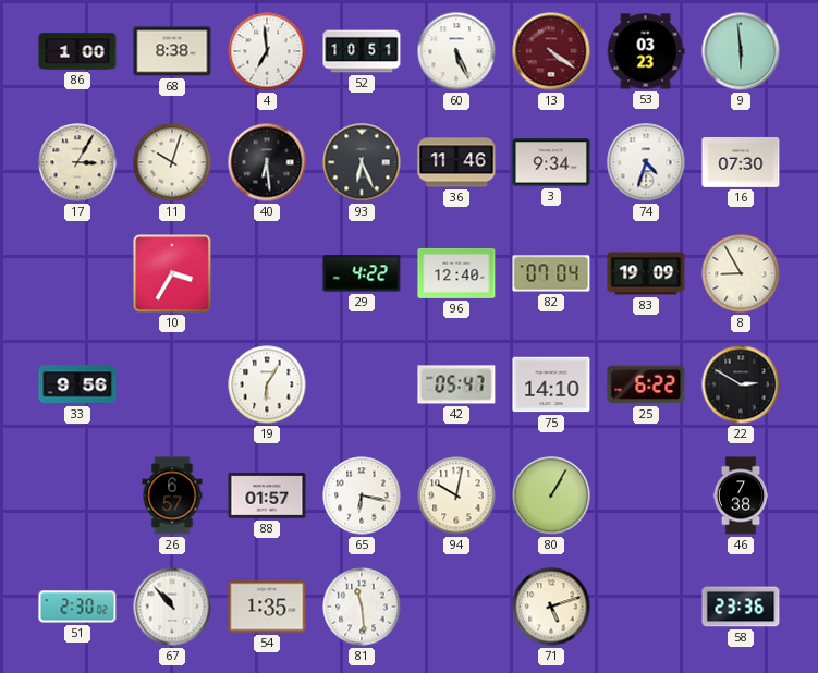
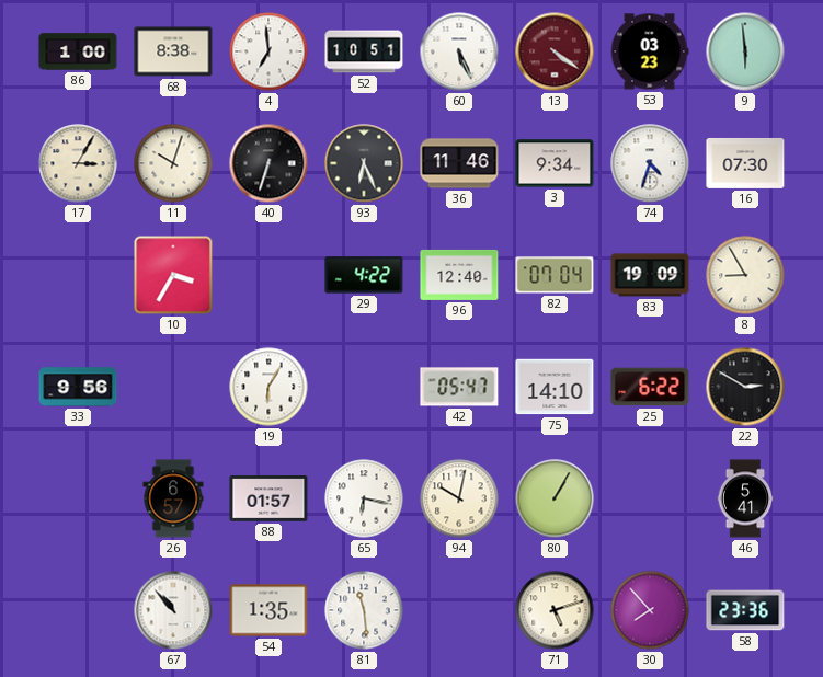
40: 6:29 -> 6:33
46: 7:38 -> 5:41
51: 2:30 -> none
30: none -> 7:53
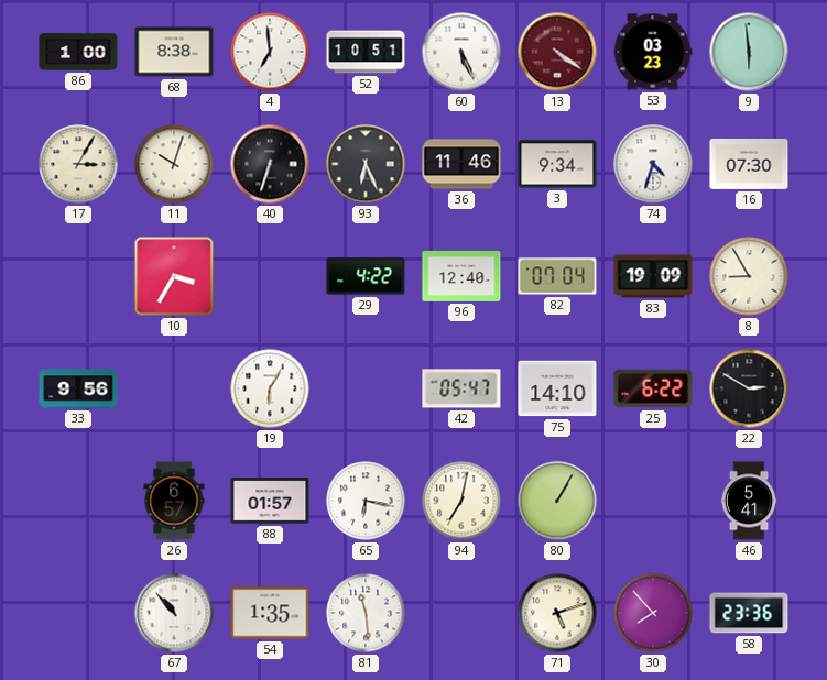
94: 10:02 -> 7:02
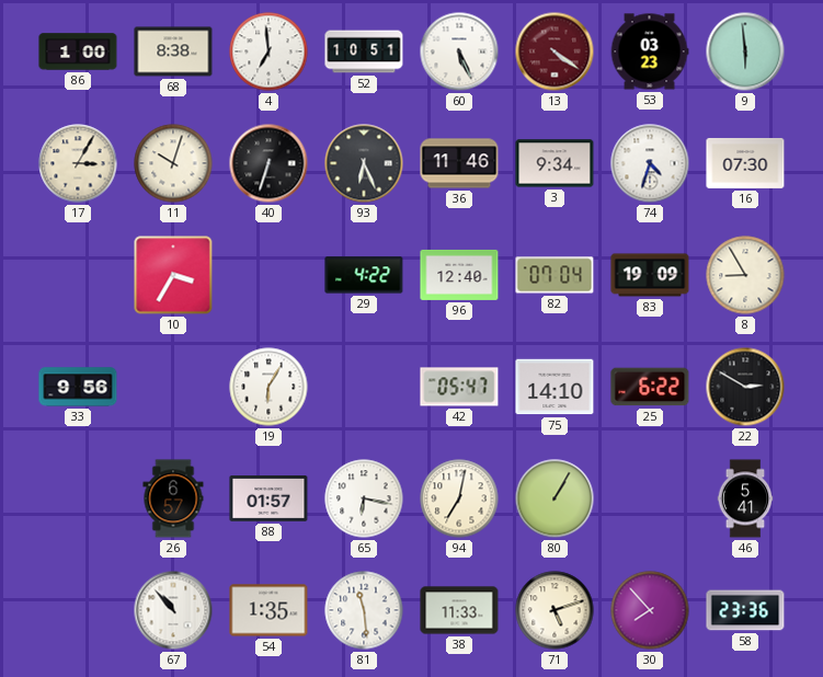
38: none -> 11:33
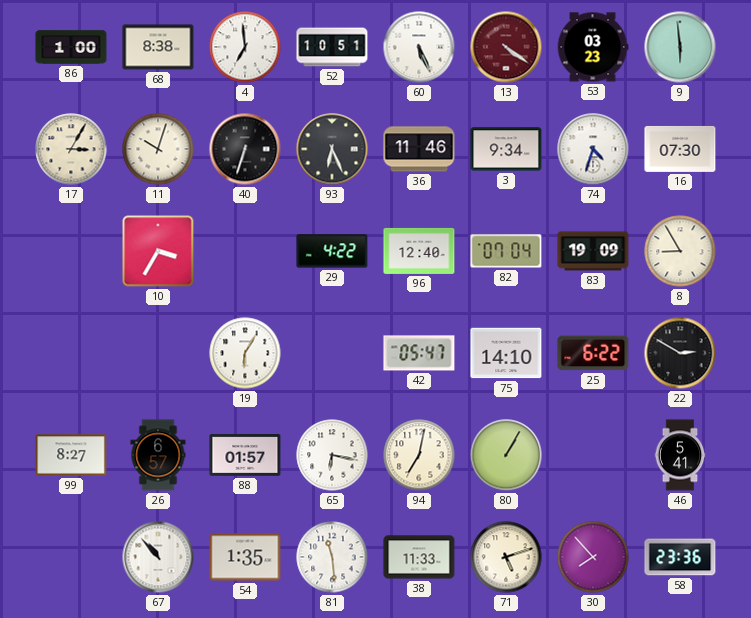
33: 9:56 -> none
99: none -> 8:27
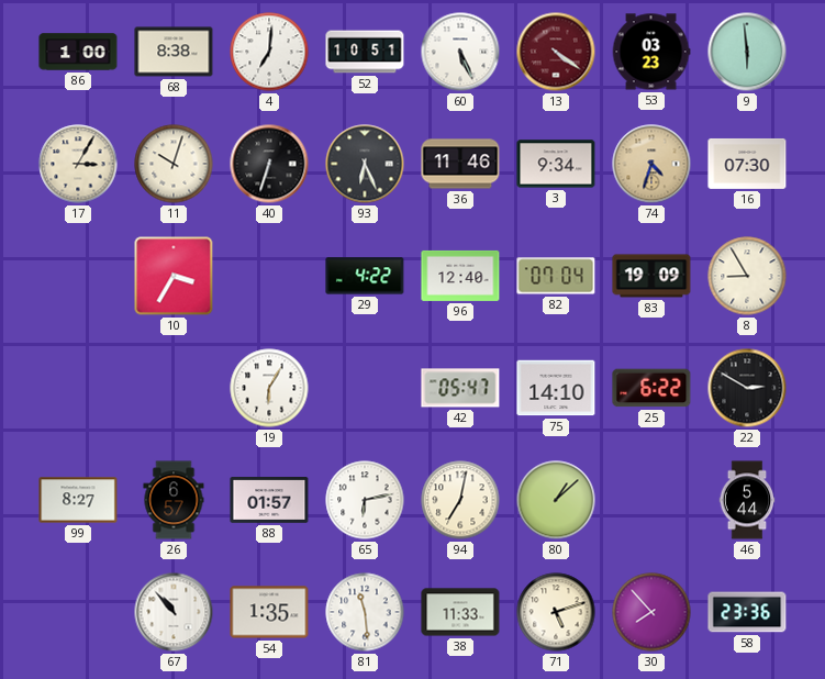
4: 6:59 -> 7:01
74 dial: white -> champagne
65: 6:17 -> 6:13
80: 1:05 -> 1:08
46: 5:41 -> 5:44
